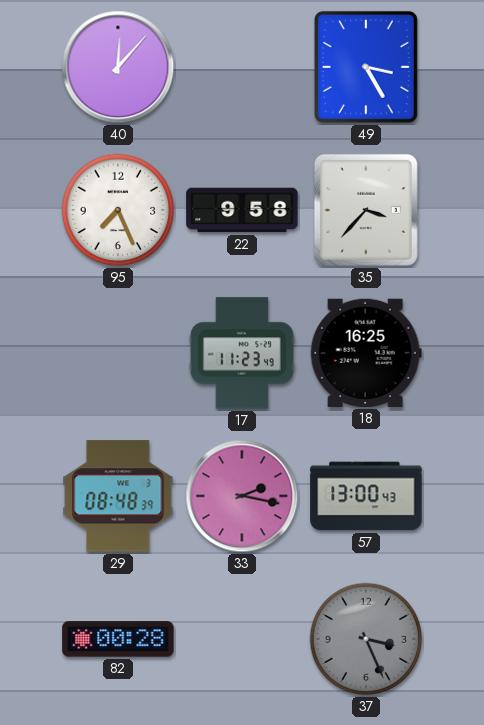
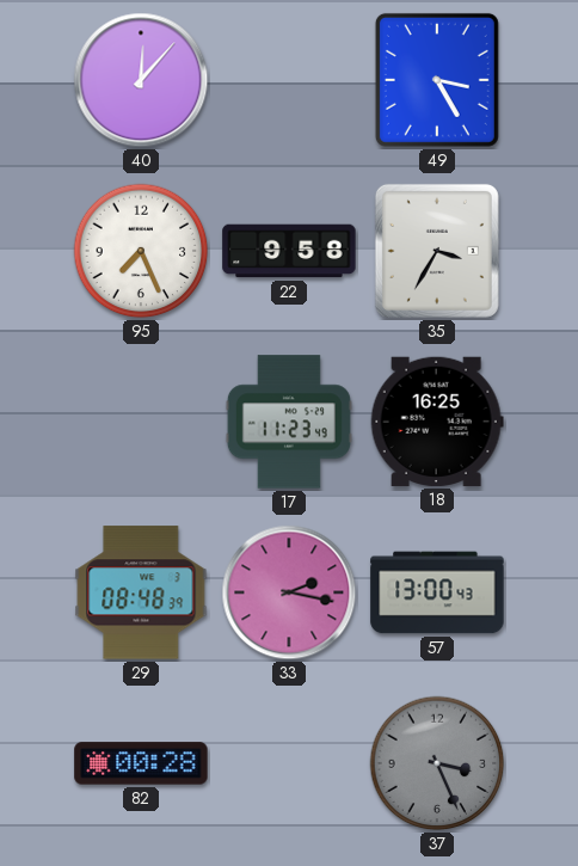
35: 3:37 -> 3:35
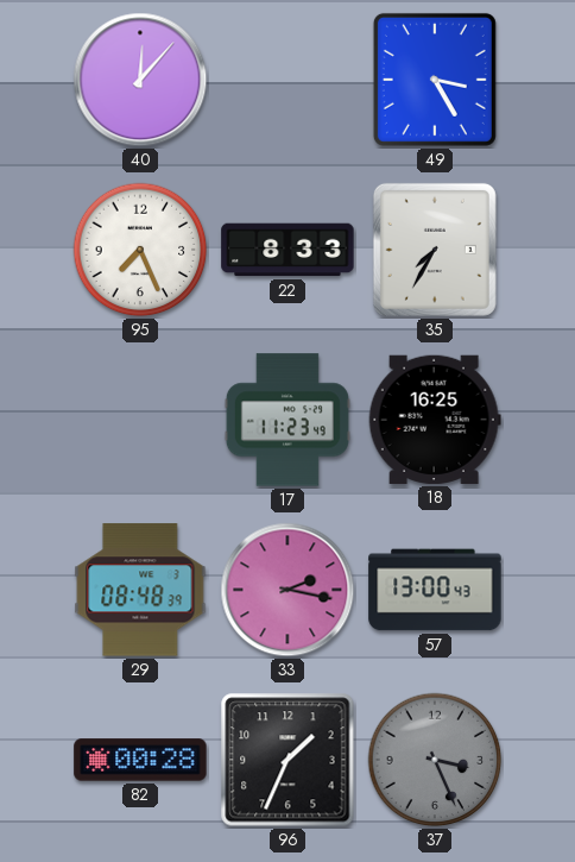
22: 9:58 -> 8:33
35: 3:35 -> 7:35
96: none -> 1:34
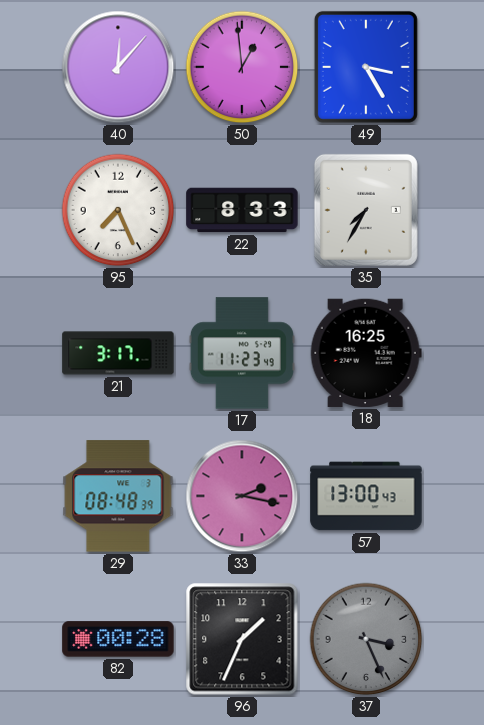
50: none -> 12:59
21: none -> 3:17
